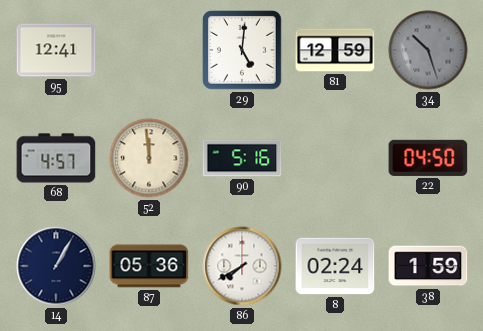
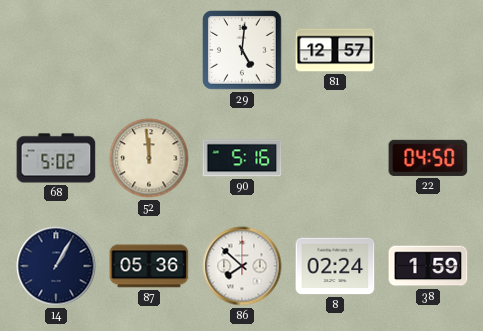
95: 12:41 -> none
81: 12:59 -> 12:57
34: 10:27 -> none
68: 4:57 -> 5:02
86: 7:40 -> 7:52
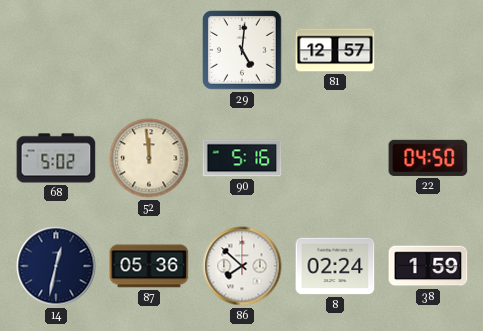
14: 1:05 -> 12:32
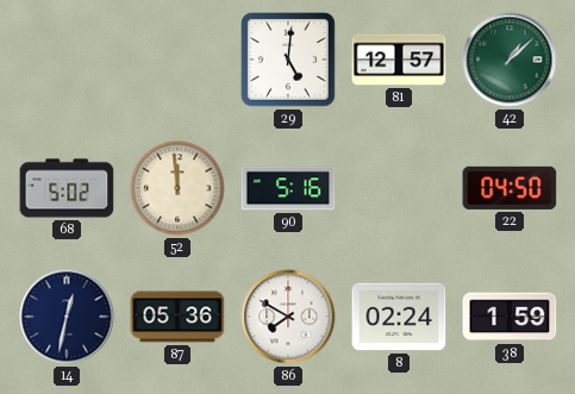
42: none -> 1:08
86: 7:52 -> 7:50
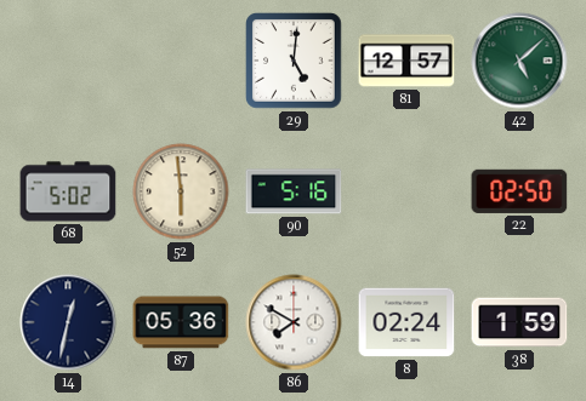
42: 1:08 -> 5:08
52: 11:59 -> 5:59
22: 04:50 -> 02:50
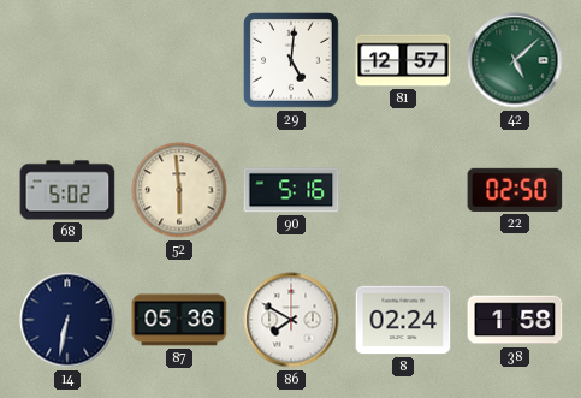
14: 12:32 -> 6:32
38: 1:59 -> 1:58
